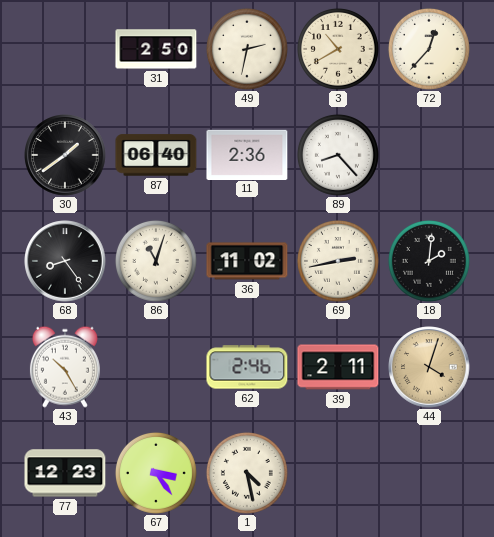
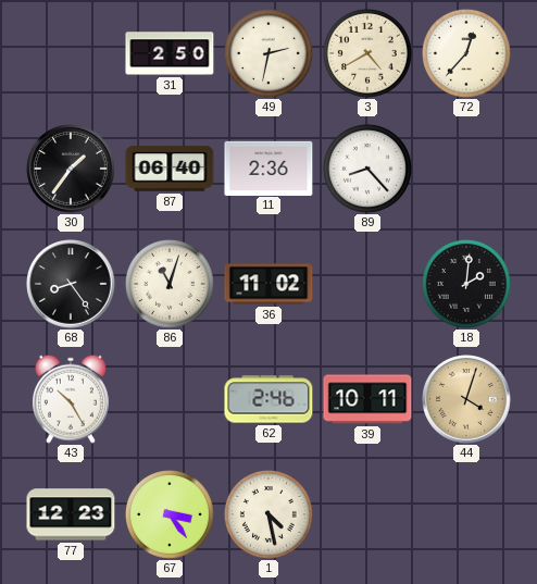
3: 10:40 -> 4:40
30: 1:39 -> 1:36
69: 2:43 -> none
39: 2:11 -> 10:11
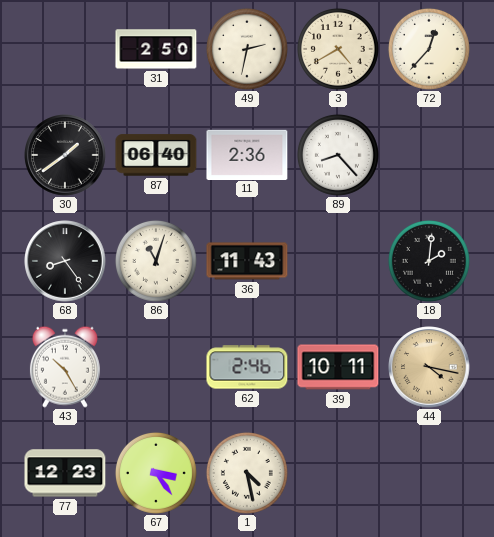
30: 1:36 -> 1:39
36: 11:02 -> 11:43
44: 4:03 -> 4:17
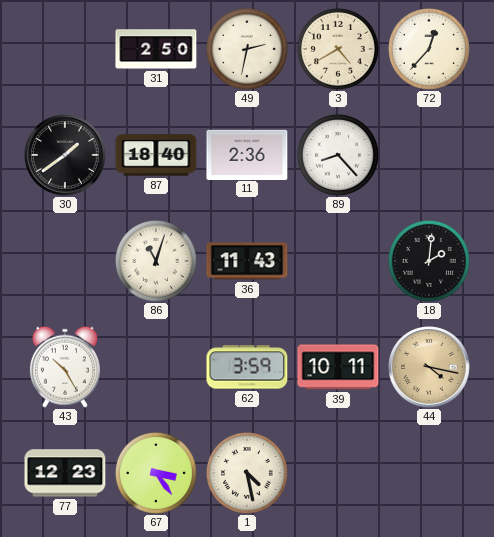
87: 06:40 -> 18:40
68: 8:24 -> none
62: 2:46 -> 3:59
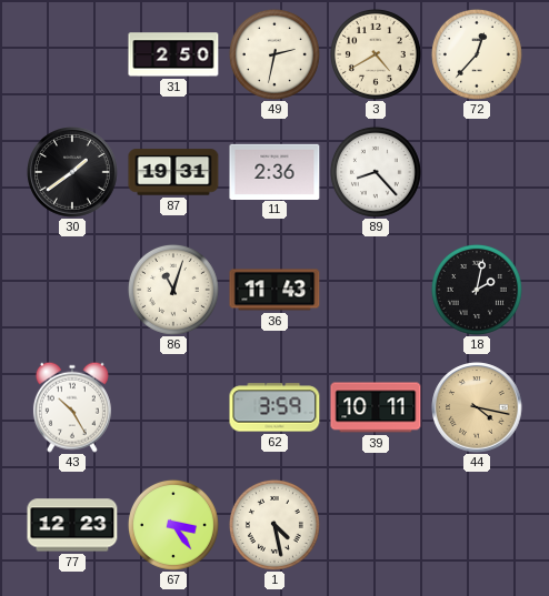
87: 18:40 -> 19:31
18: 2:01 -> 2:02
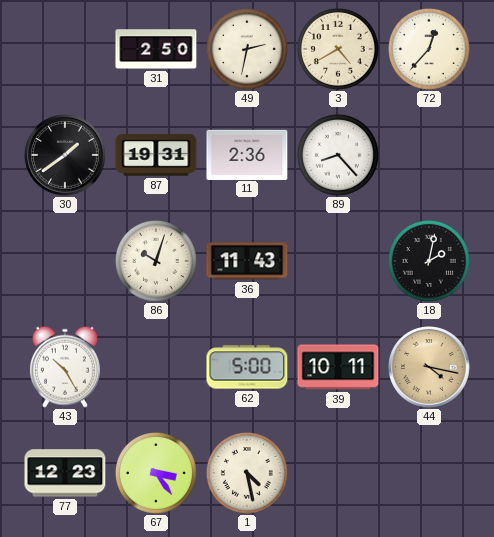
86: 11:03 -> 10:03
62: 3:59 -> 5:00
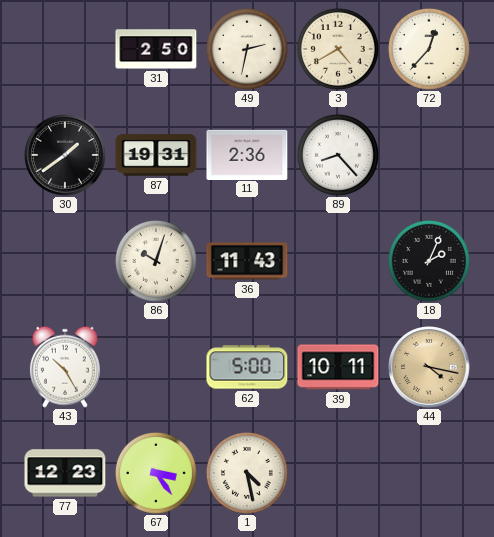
18: 2:02 -> 2:04
